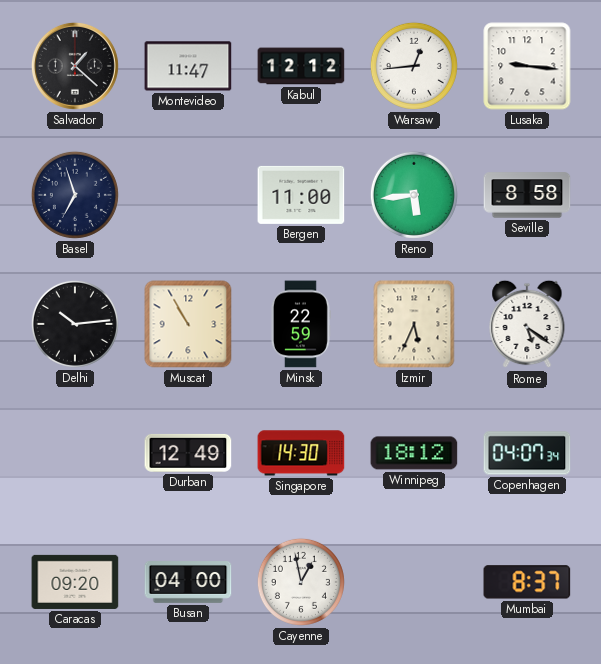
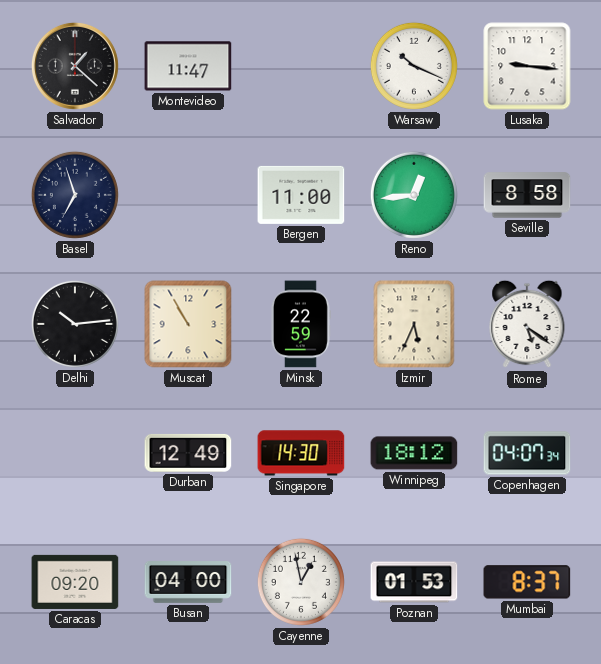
Kabul: 12:12 -> none
Warsaw: 12:44 -> 10:19
Reno: 5:44 -> 12:44
Poznan: none -> 01:53
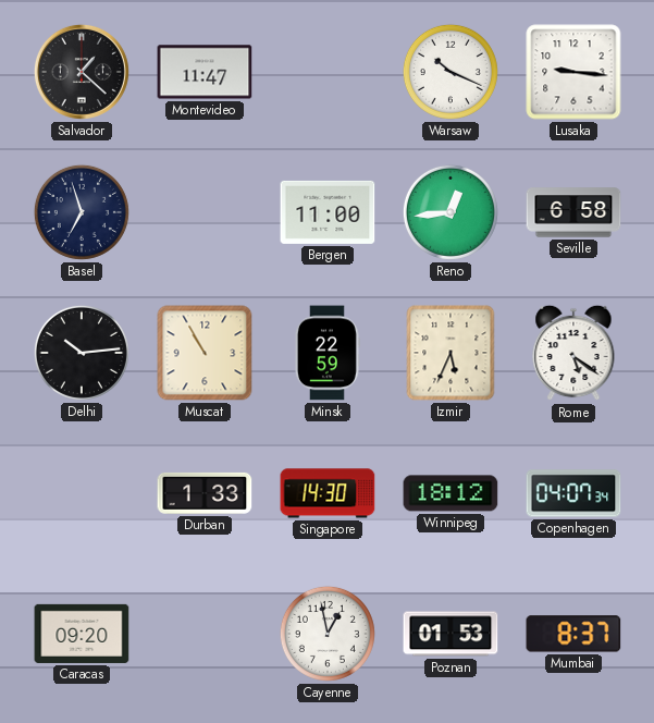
Seville: 8:58 -> 6:58
Durban: 12:49 -> 1:33
Busan: 04:00 -> none
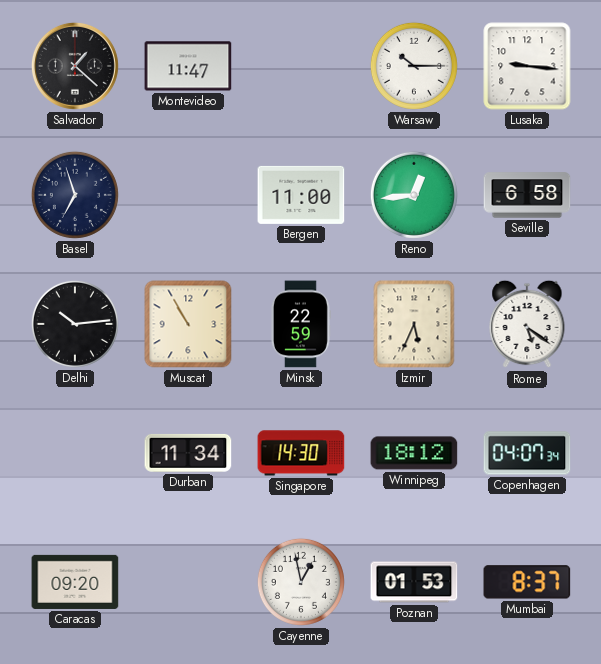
Warsaw: 10:19 -> 10:15
Durban: 1:33 -> 11:34
